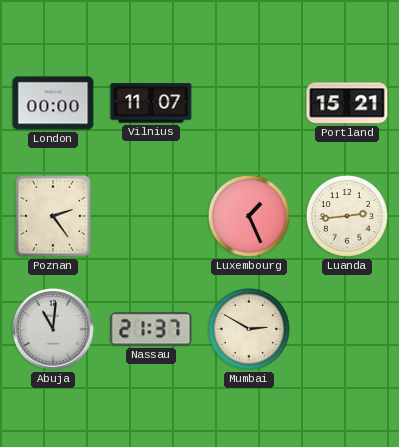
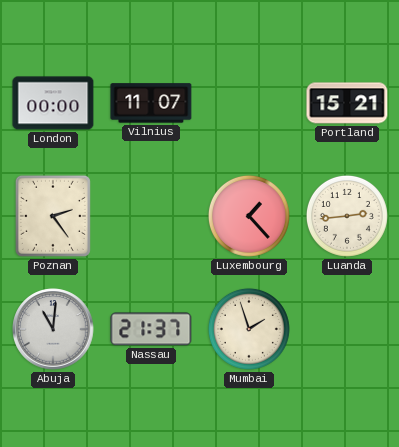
Luxembourg: 1:26 -> 1:23
Mumbai: 2:50 -> 1:57
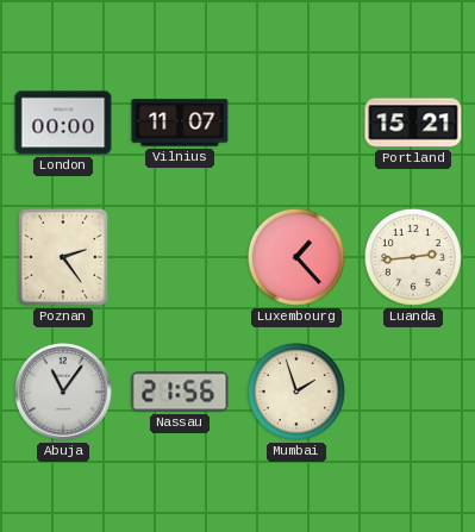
Abuja: 11:01 -> 11:06
Nassau: 21:37 -> 21:56
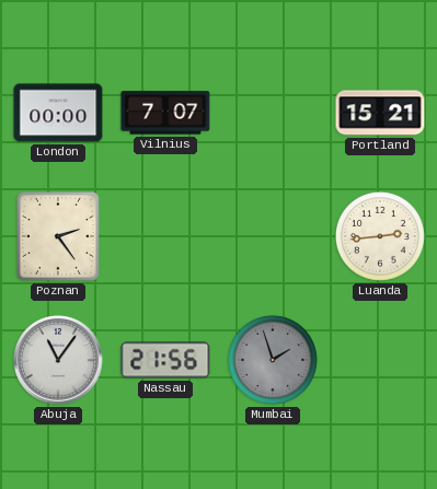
Vilnius: 11:07 -> 7:07
Luxembourg: 1:23 -> none
Mumbai dial: cream -> grey
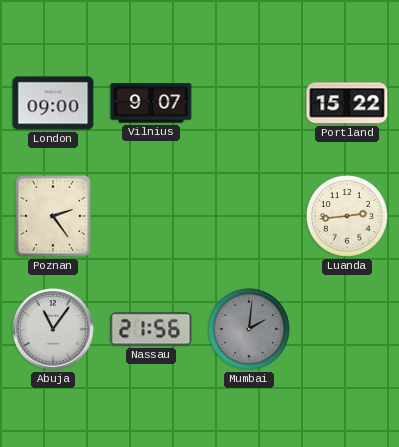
London: 00:00 -> 09:00
Vilnius: 7:07 -> 9:07
Portland: 15:21 -> 15:22
Mumbai: 1:57 -> 2:01
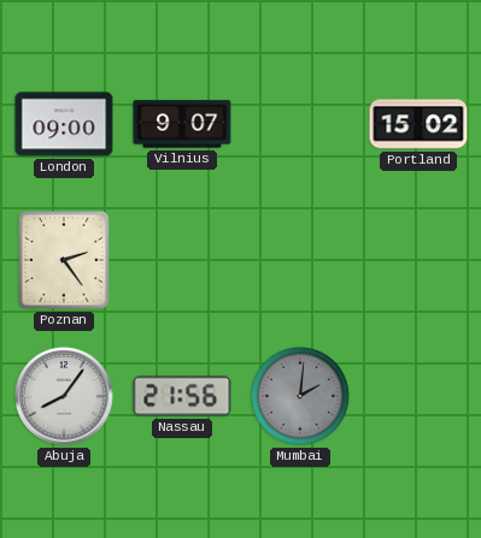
Portland: 15:22 -> 15:02
Luanda: 2:44 -> none
Abuja: 11:06 -> 8:06
